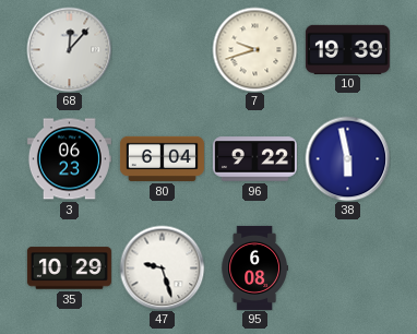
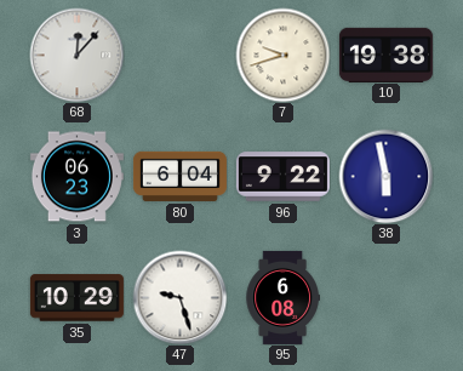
10: 19:39 -> 19:38
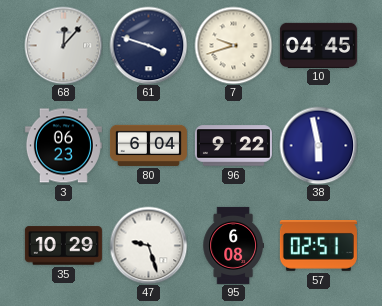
61: none -> 3:48
10: 19:38 -> 04:45
57: none -> 02:51
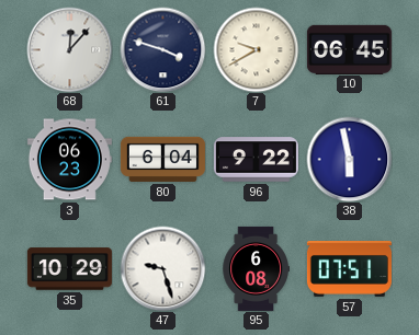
7: 9:42 -> 9:40
10: 04:45 -> 06:45
57: 02:51 -> 07:51
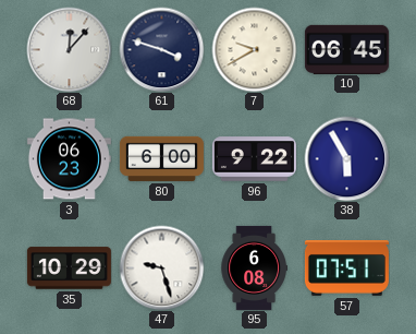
80: 6:04 -> 6:00
38: 5:58 -> 5:55
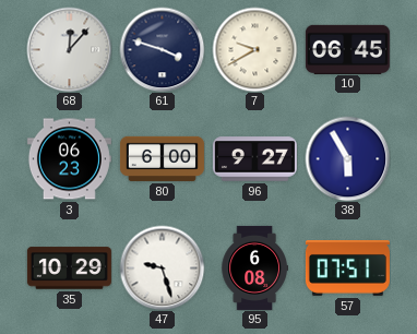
96: 9:22 -> 9:27
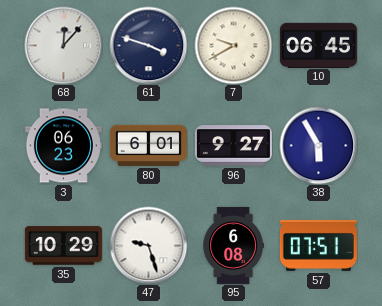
80: 6:00 -> 6:01
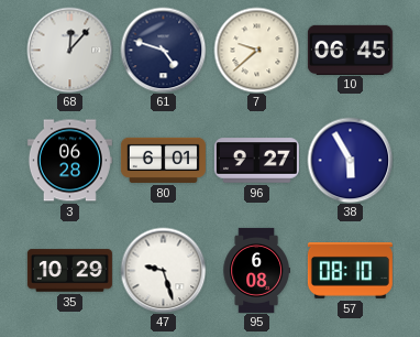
61: 3:48 -> 4:48
7: 9:40 -> 9:38
3: 06:23 -> 06:28
57: 07:51 -> 08:10
